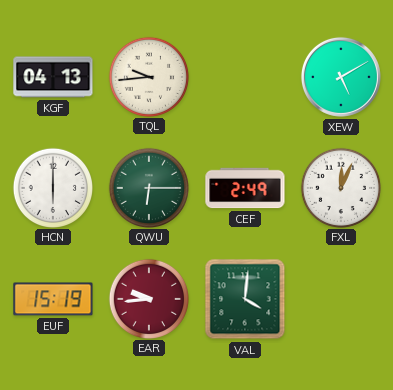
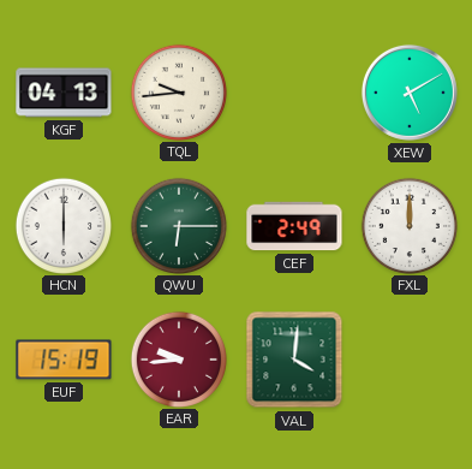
FXL: 12:04 -> 12:00
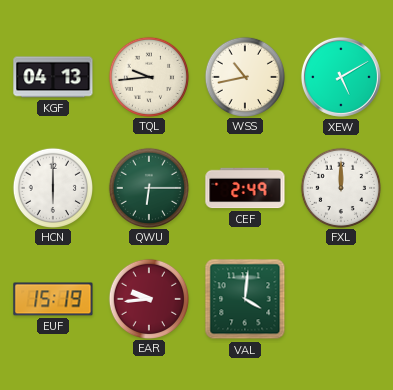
WSS: none -> 10:43
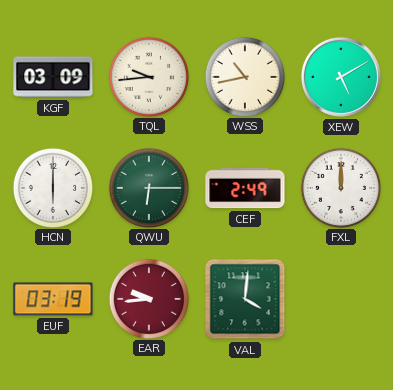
KGF: 04:13 -> 03:09
EUF: 15:19 -> 03:19
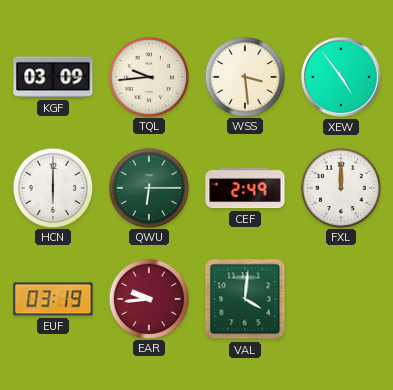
WSS: 10:43 -> 3:29
XEW: 5:10 -> 4:54
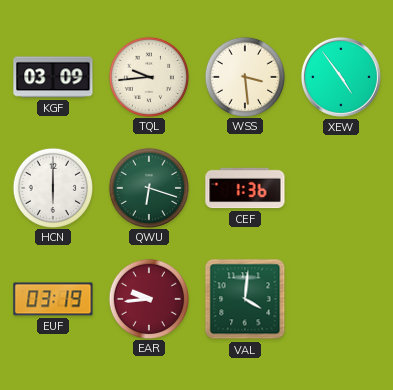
QWU: 6:15 -> 6:18
CEF: 2:49 -> 1:36
FXL: 12:00 -> none
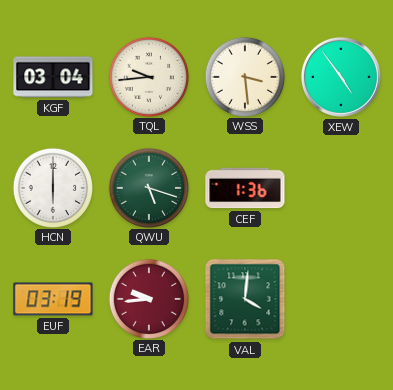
KGF: 03:09 -> 03:04
QWU: 6:18 -> 5:18
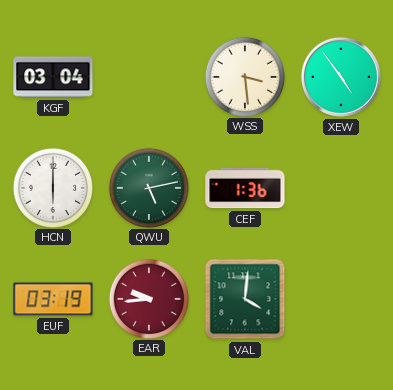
TQL: 9:44 -> none
QWU: 5:18 -> 5:13
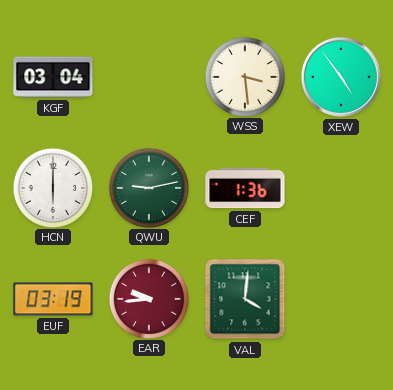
QWU: 5:13 -> 9:13
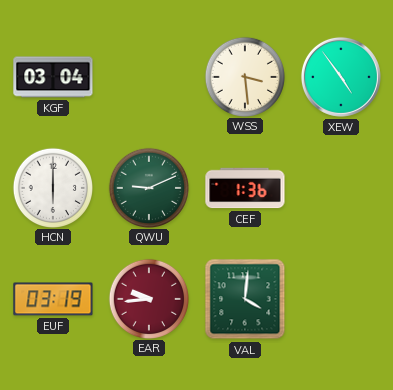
QWU: 9:13 -> 9:11
